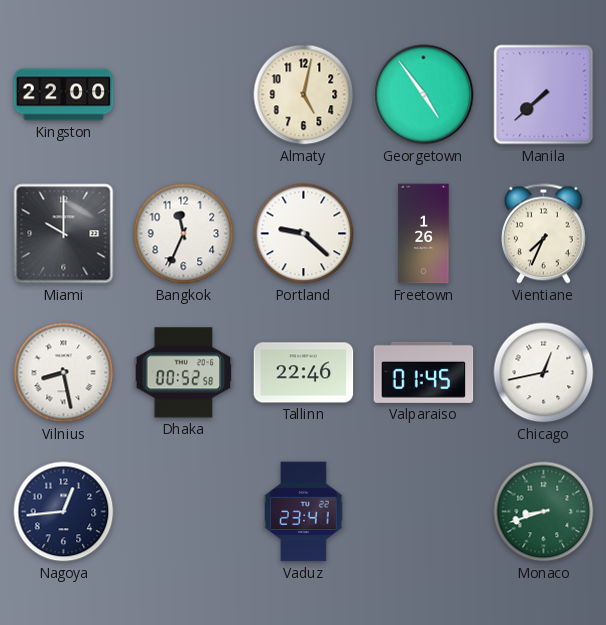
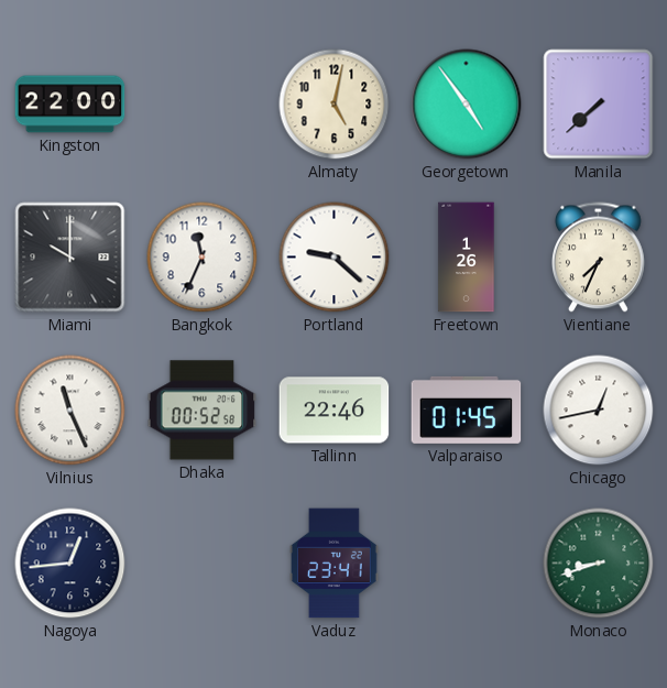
Vilnius: 8:28 -> 11:26
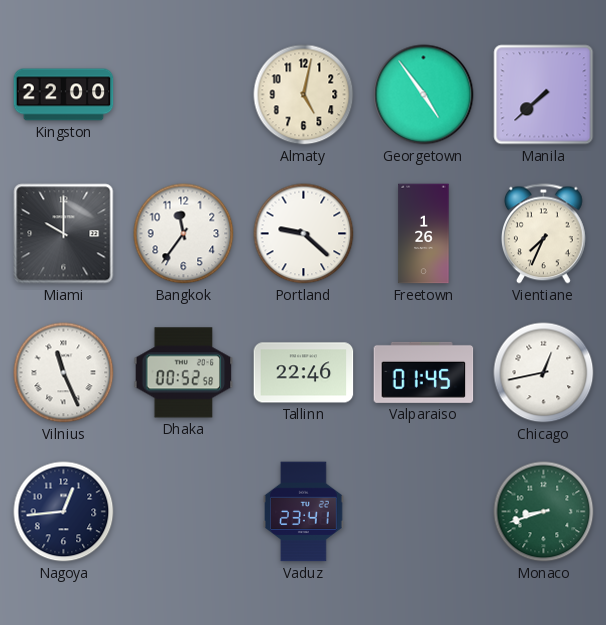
Bangkok: 11:34 -> 11:36
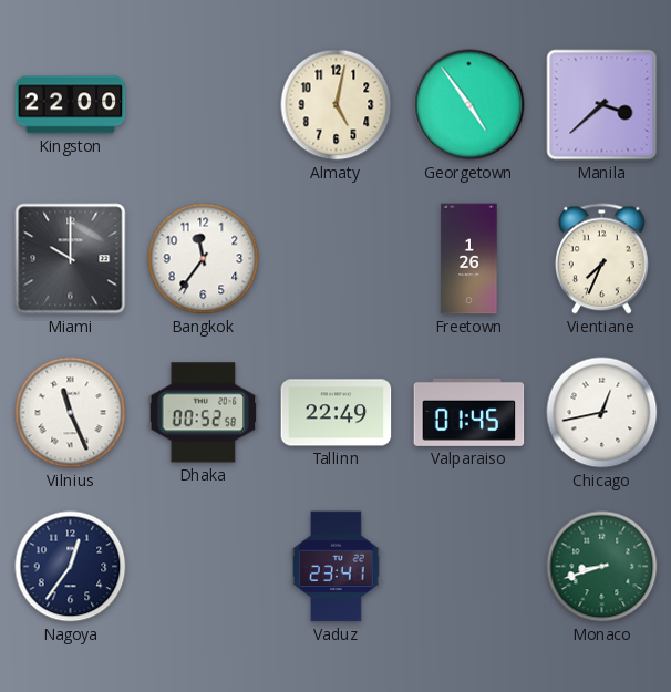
Manila: 7:38 -> 3:38
Portland: 9:22 -> none
Tallinn: 22:46 -> 22:49
Nagoya: 12:44 -> 12:36
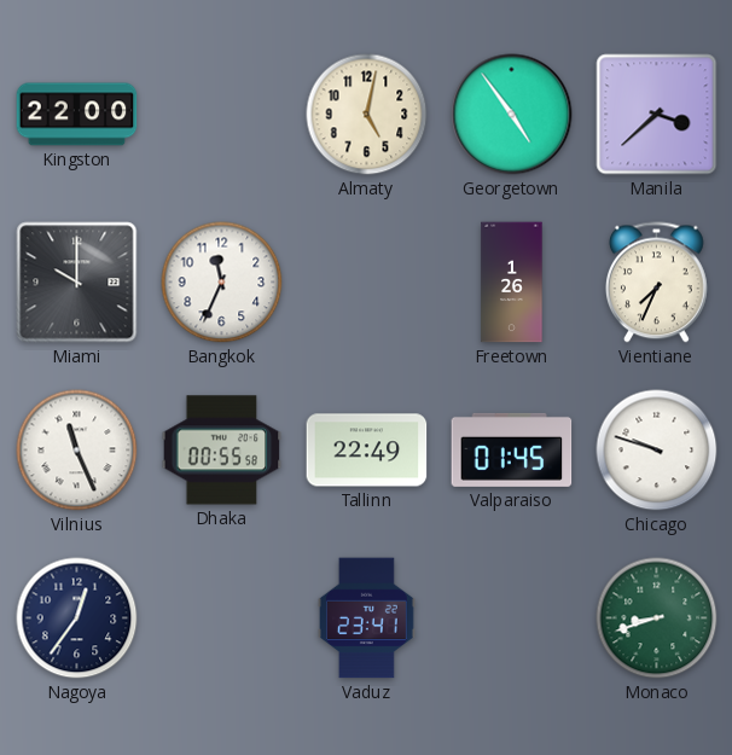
Bangkok: 11:36 -> 11:34
Dhaka: 00:52 -> 00:55
Chicago: 12:43 -> 9:48
